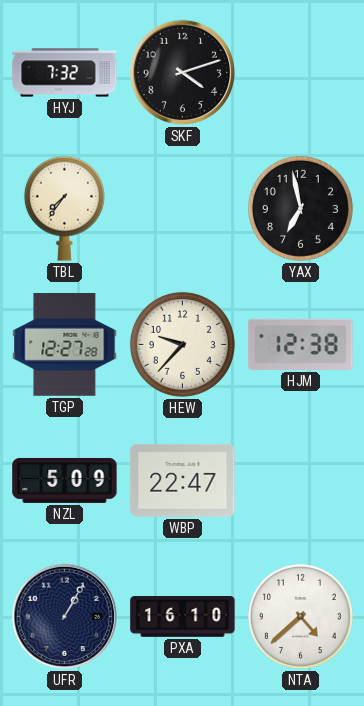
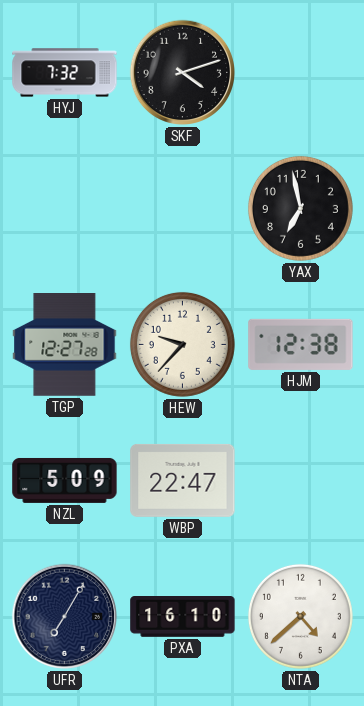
TBL: 7:36 -> none
UFR: 1:05 -> 7:05
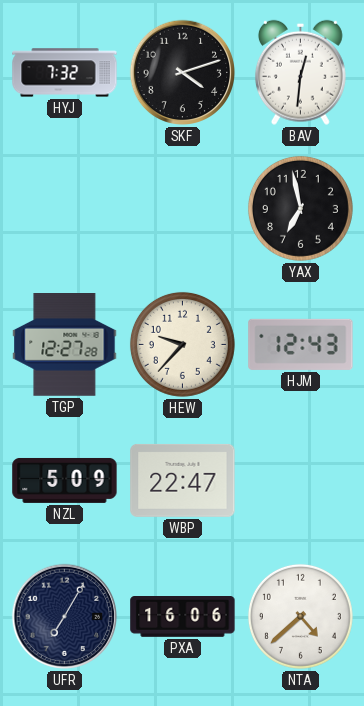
BAV: none -> 12:31
HJM: 12:38 -> 12:43
PXA: 16:10 -> 16:06
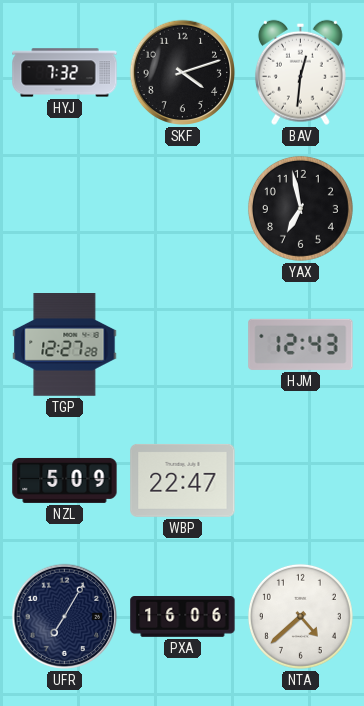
HEW: 9:37 -> none
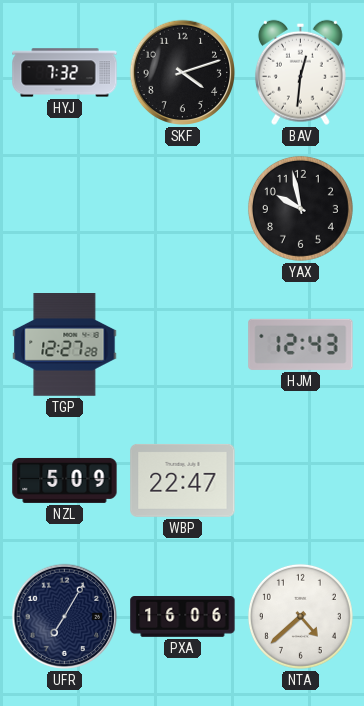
YAX: 6:58 -> 9:58
